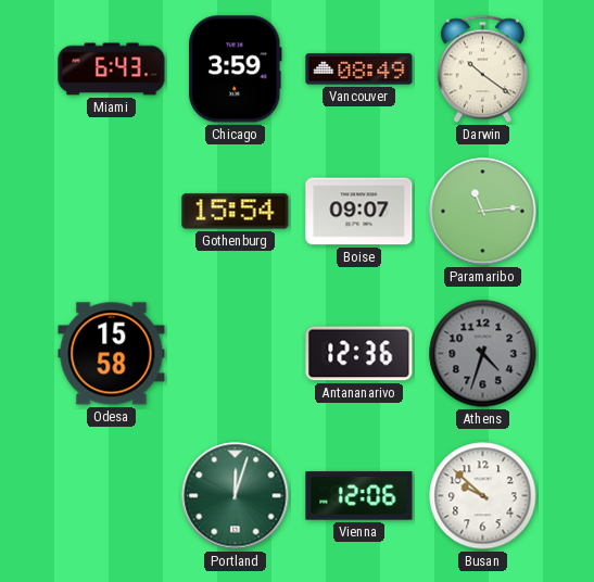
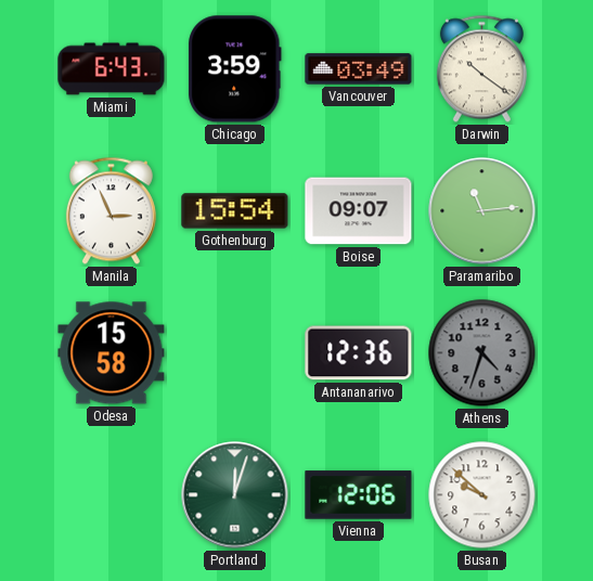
Vancouver: 08:49 -> 03:49
Manila: none -> 2:56
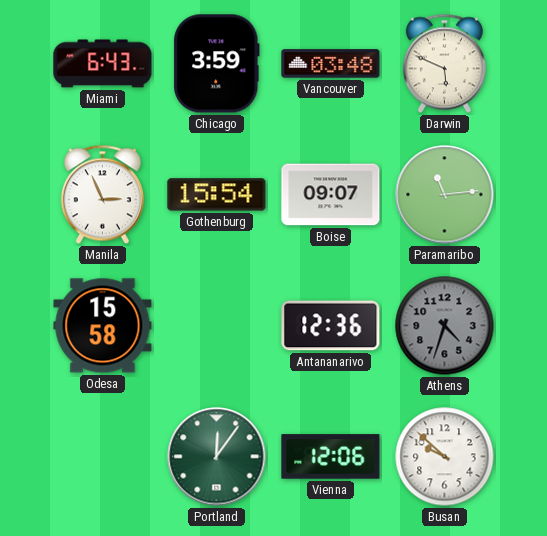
Vancouver: 03:49 -> 03:48
Darwin: 10:21 -> 5:49
Portland: 12:03 -> 12:06
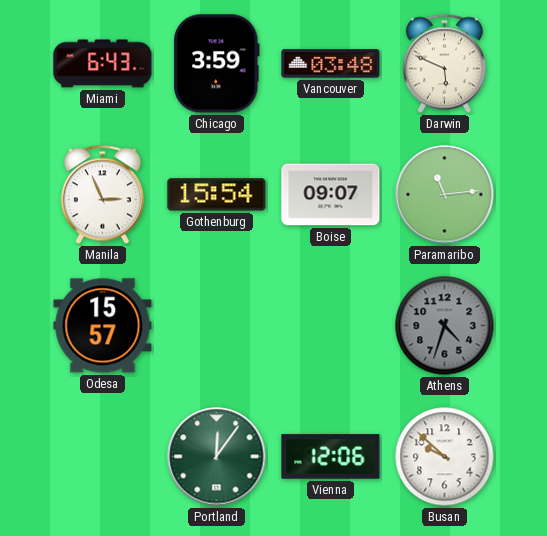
Odesa: 15:58 -> 15:57
Antananarivo: 12:36 -> none
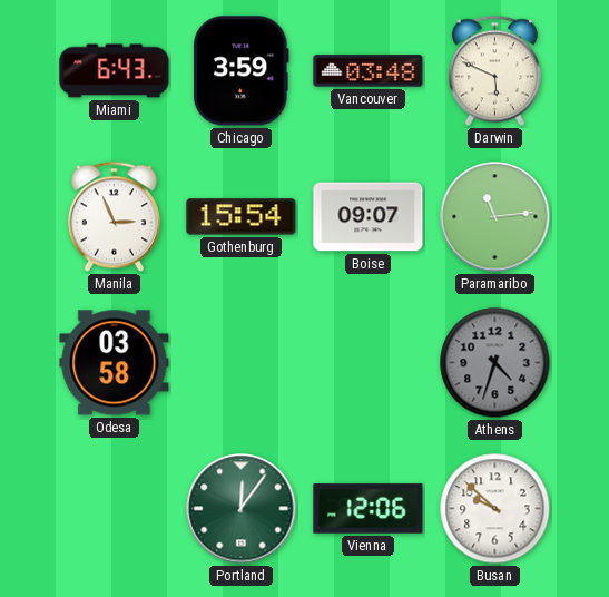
Odesa: 15:57 -> 03:58
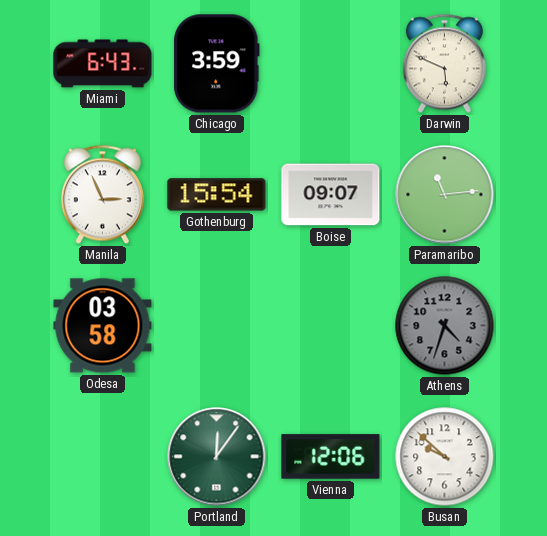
Vancouver: 03:48 -> none
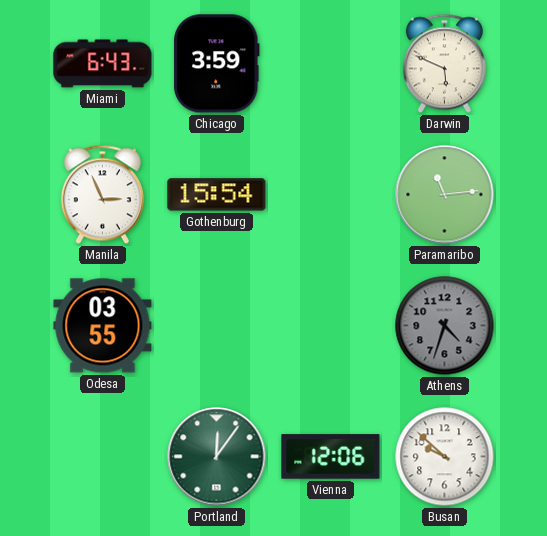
Boise: 09:07 -> none
Odesa: 03:58 -> 03:55
